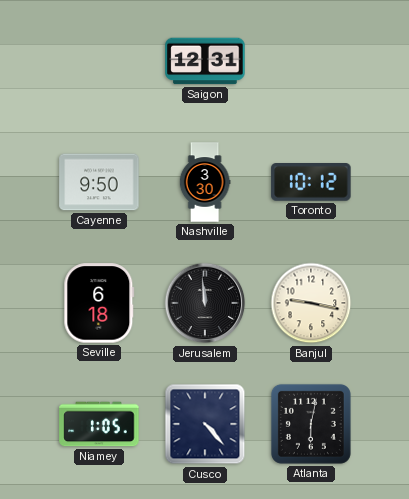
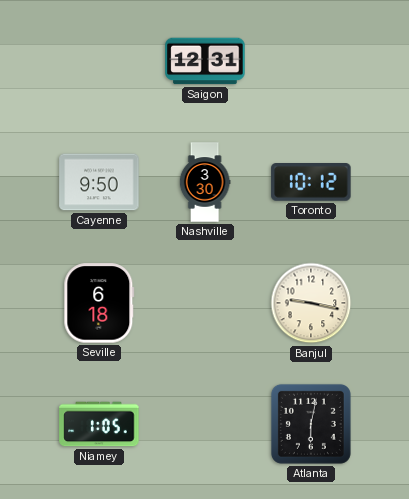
Jerusalem: 11:59 -> none
Cusco: 4:23 -> none
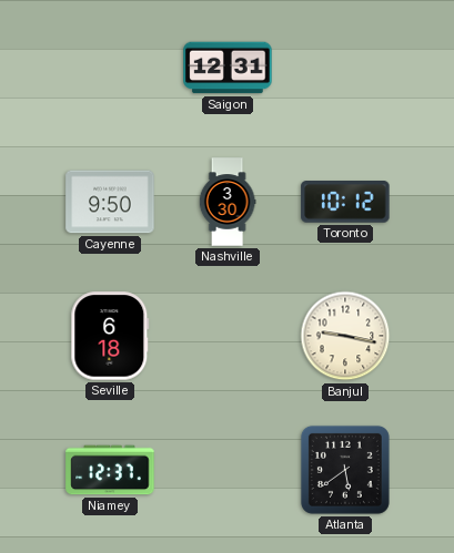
Niamey: 1:05 -> 12:37
Atlanta: 6:02 -> 5:39
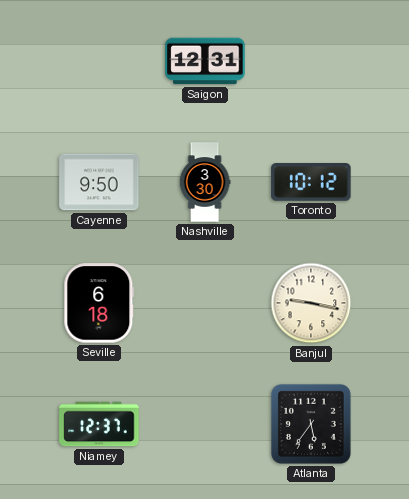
Atlanta: 5:39 -> 5:36
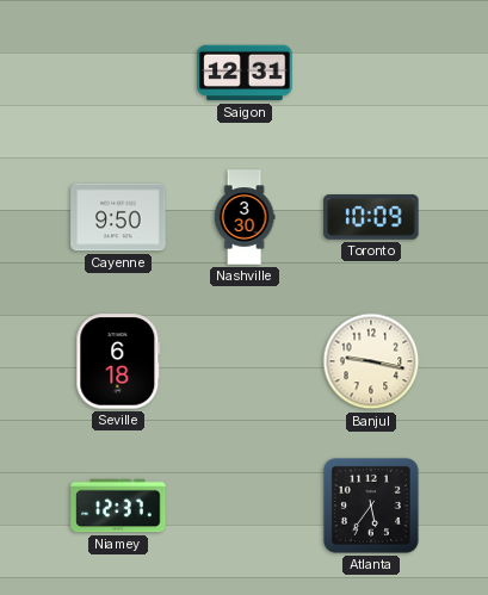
Toronto: 10:12 -> 10:09
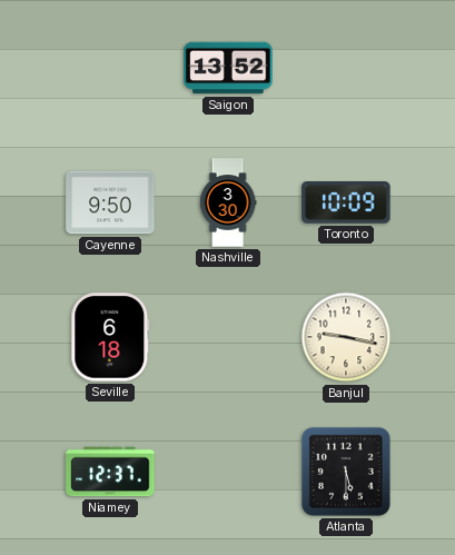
Saigon: 12:31 -> 13:52
Atlanta: 5:36 -> 5:30
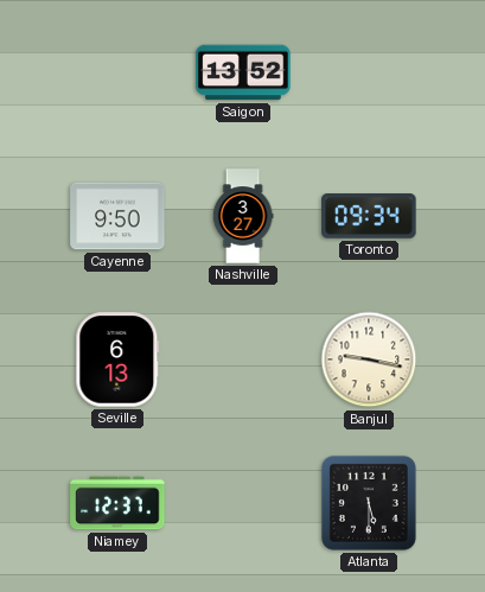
Nashville: 3:30 -> 3:27
Toronto: 10:09 -> 09:34
Seville: 6:18 -> 6:13
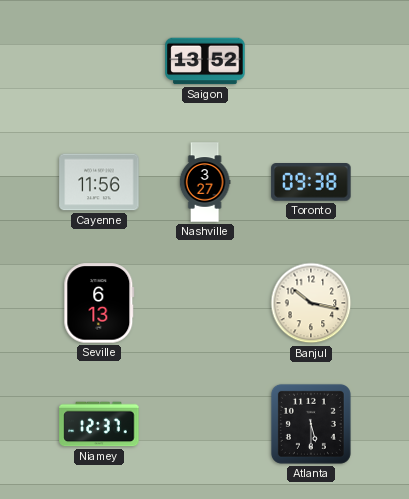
Cayenne: 9:50 -> 11:56
Toronto: 09:34 -> 09:38
Banjul: 9:17 -> 10:17
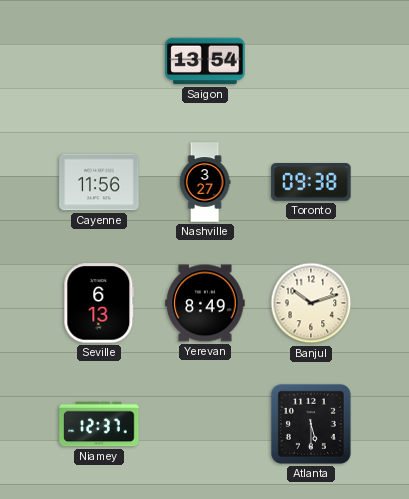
Saigon: 13:52 -> 13:54
Yerevan: none -> 8:49
Banjul: 10:17 -> 10:12
